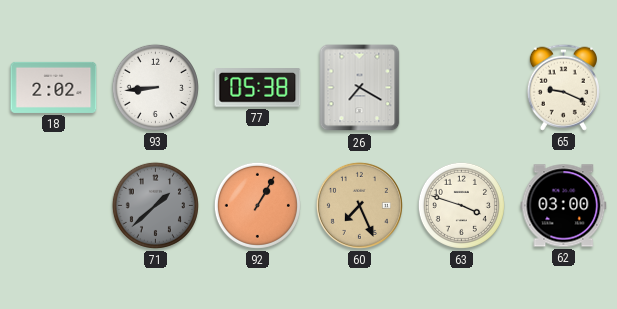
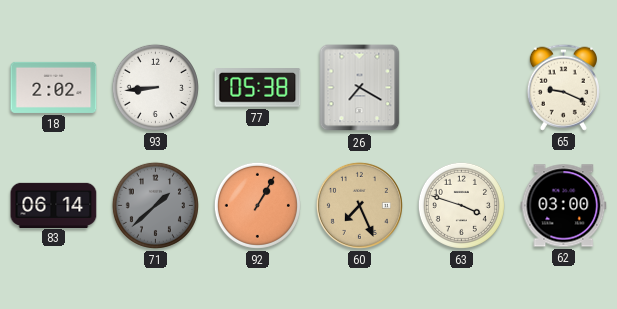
83: none -> 06:14
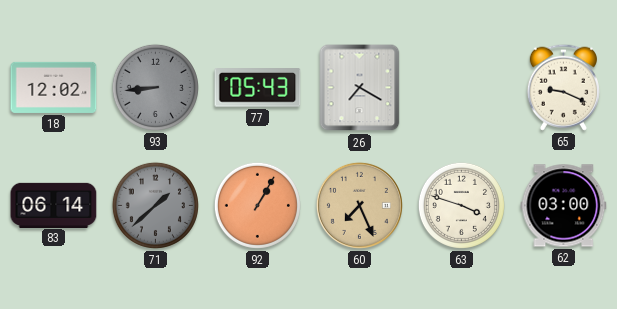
18: 2:02 -> 12:02
93 dial: white -> grey
77: 05:38 -> 05:43
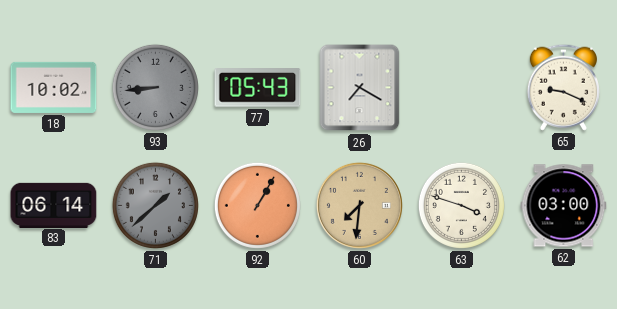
18: 12:02 -> 10:02
60: 7:26 -> 7:31
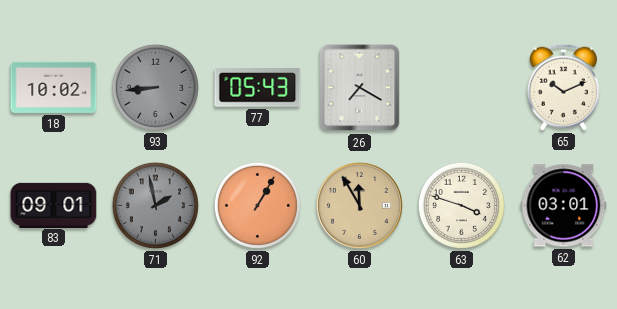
65: 9:19 -> 10:11
83: 06:14 -> 09:01
71: 1:38 -> 1:58
60: 7:31 -> 11:55
62: 03:00 -> 03:01
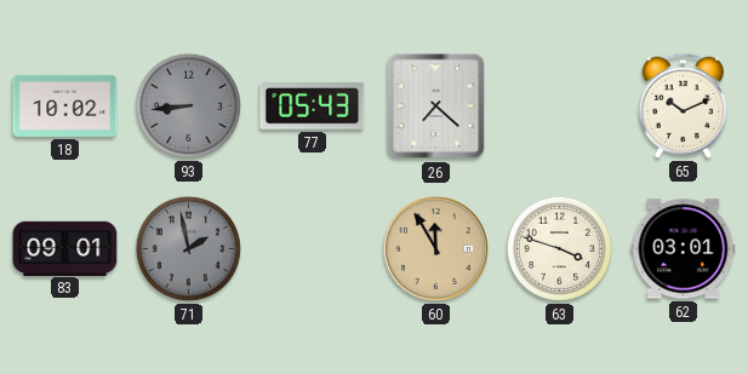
26: 7:20 -> 7:22
92: 1:05 -> none
